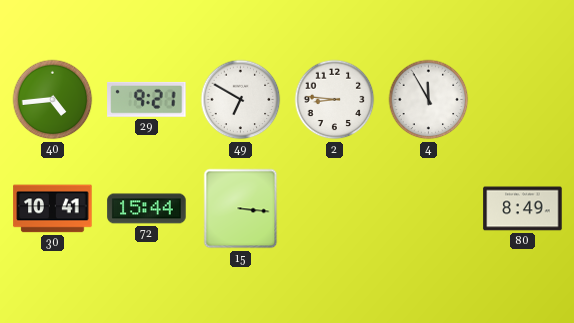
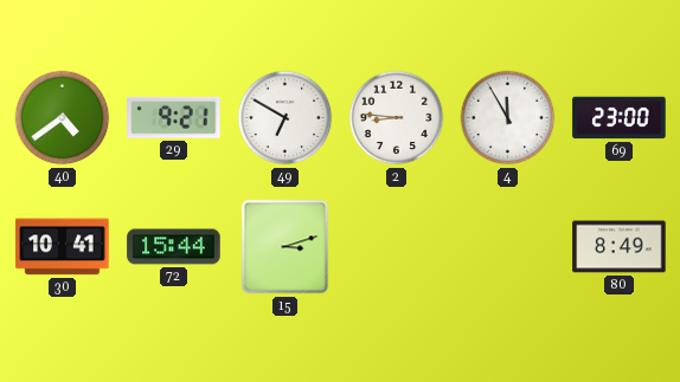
40: 4:44 -> 4:39
69: none -> 23:00
15: 3:16 -> 3:12
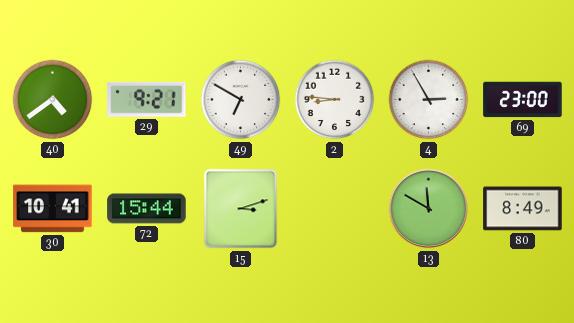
4: 11:55 -> 2:55
13: none -> 11:50
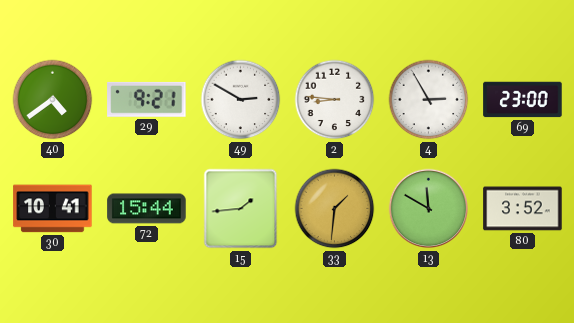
49: 6:50 -> 2:50
15: 3:12 -> 1:44
33: none -> 1:31
80: 8:49 -> 3:52
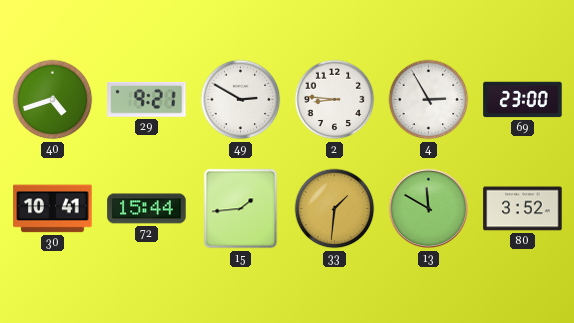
40: 4:39 -> 4:42
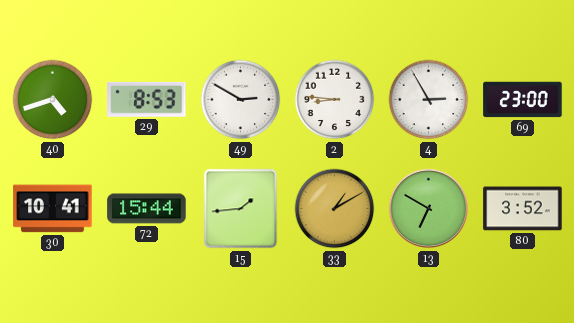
29: 9:21 -> 8:53
33: 1:31 -> 1:10
13: 11:50 -> 6:50
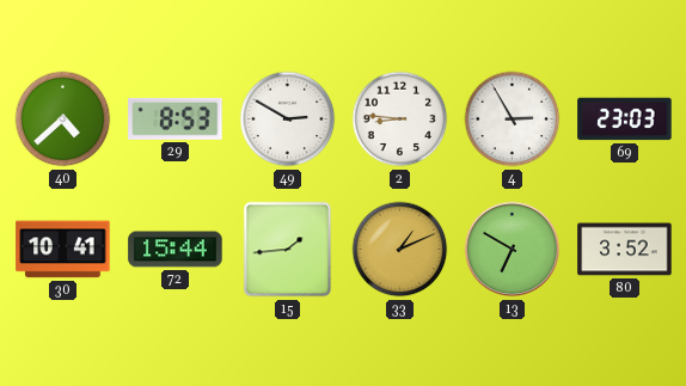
40: 4:42 -> 4:38
69: 23:00 -> 23:03
33: 1:10 -> 1:11
